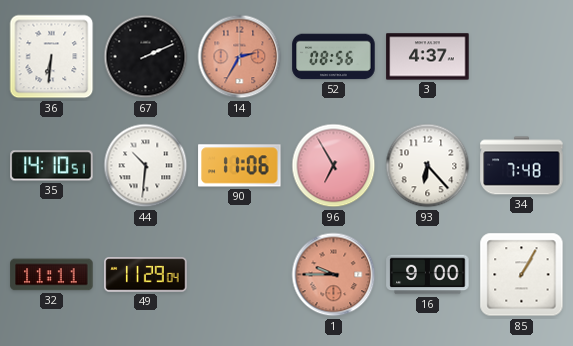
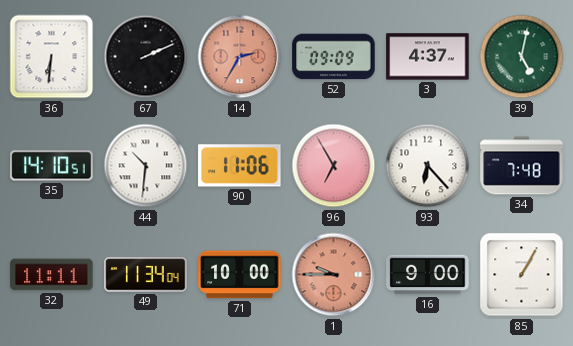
52: 08:56 -> 09:09
39: none -> 5:02
49: 11:29 -> 11:34
71: none -> 10:00
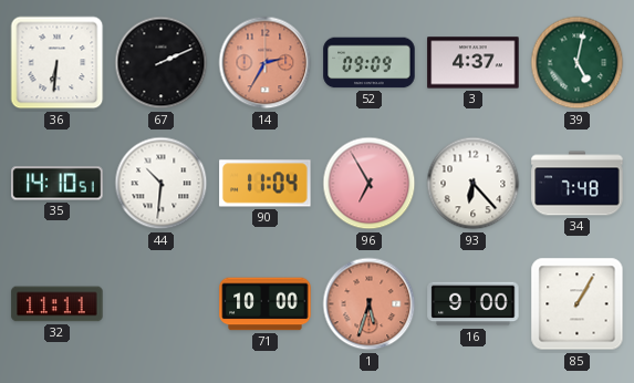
90: 11:06 -> 11:04
49: 11:34 -> none
1: 9:45 -> 5:33
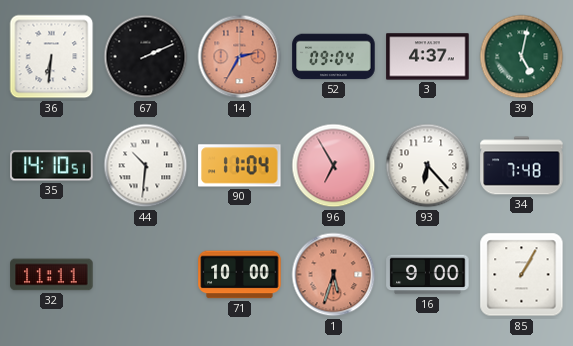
52: 09:09 -> 09:04
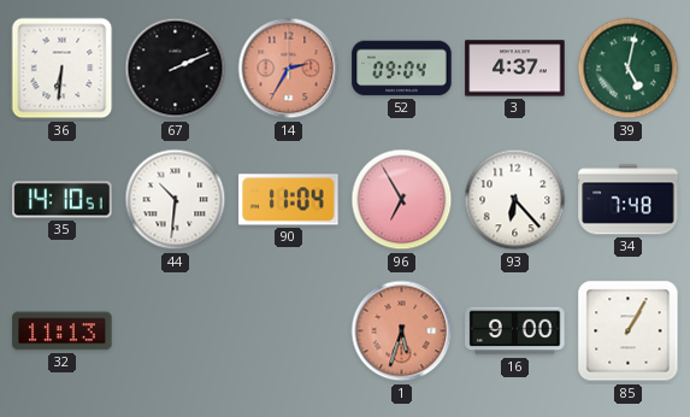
32: 11:11 -> 11:13
71: 10:00 -> none
